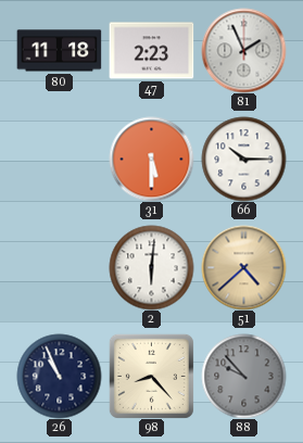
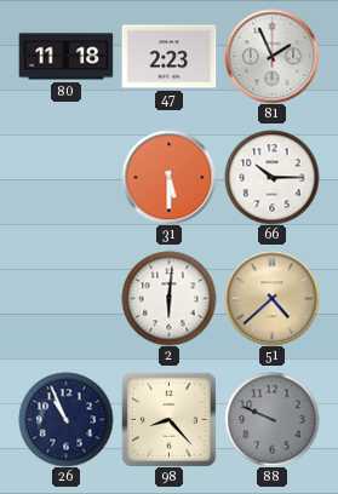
88: 9:53 -> 9:49
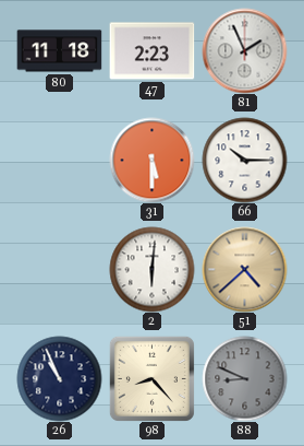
88: 9:49 -> 8:49
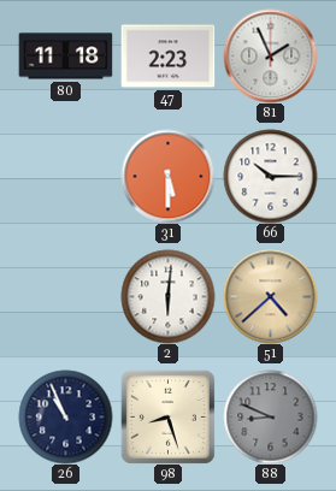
98: 8:23 -> 8:27
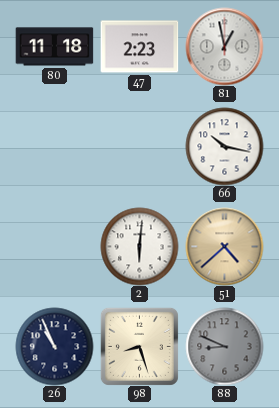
81: 1:56 -> 12:58
31: 5:30 -> none
66: 10:15 -> 10:17
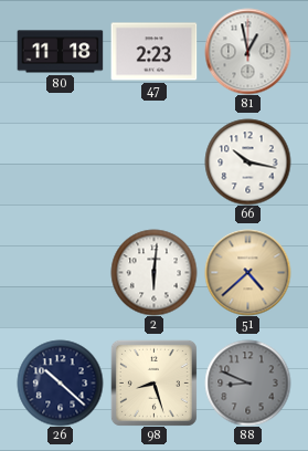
26: 10:56 -> 10:22
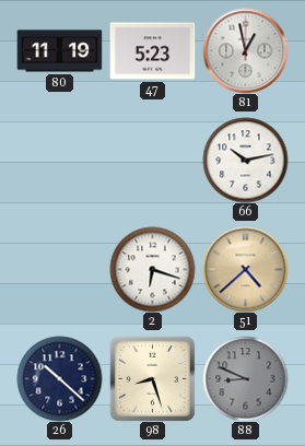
80: 11:18 -> 11:19
47: 2:23 -> 5:23
66: 10:17 -> 10:13
2: 6:01 -> 6:18
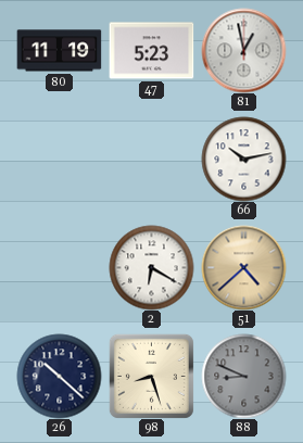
2: 6:18 -> 6:20
